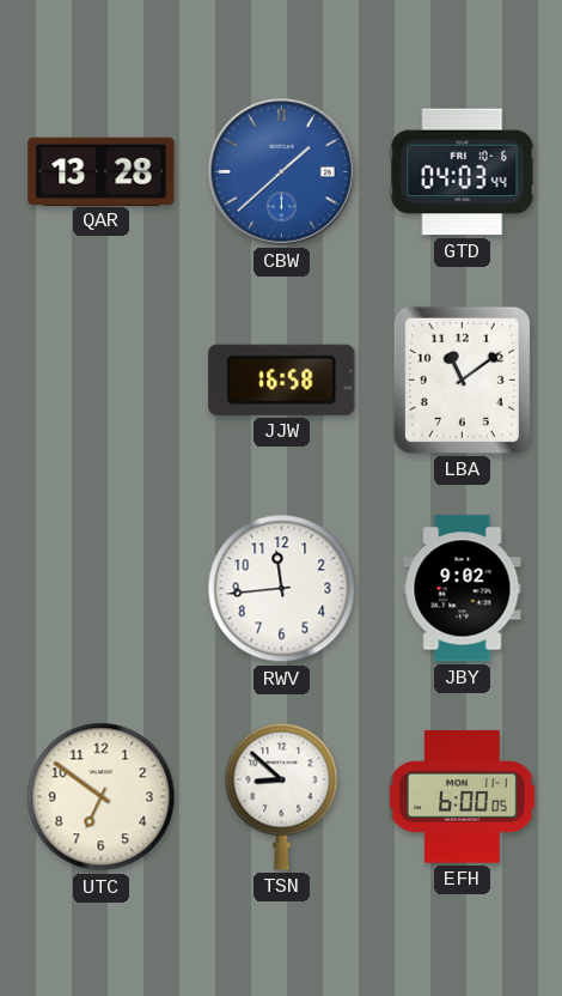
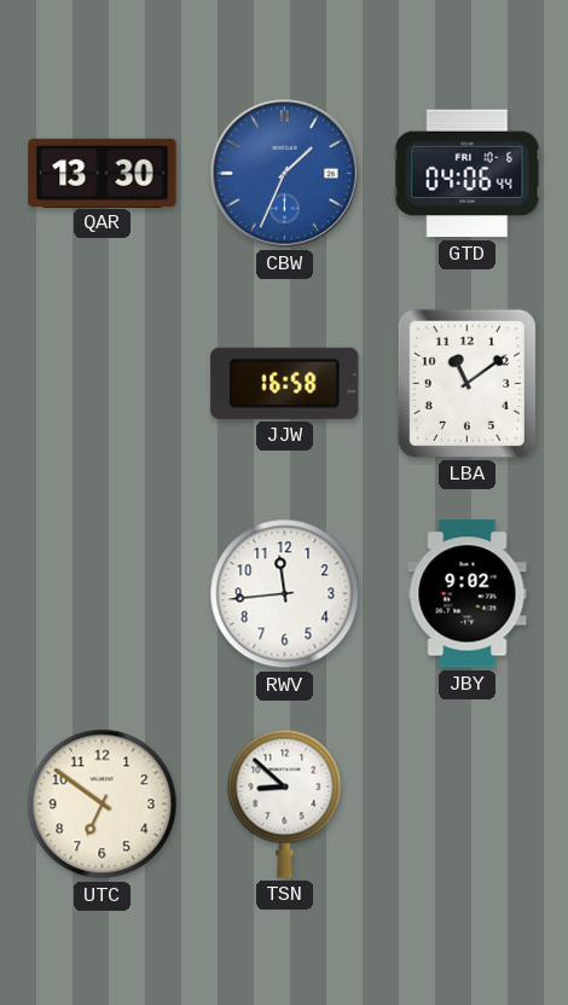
QAR: 13:28 -> 13:30
CBW: 1:38 -> 1:34
GTD: 04:03 -> 04:06
EFH: 6:00 -> none
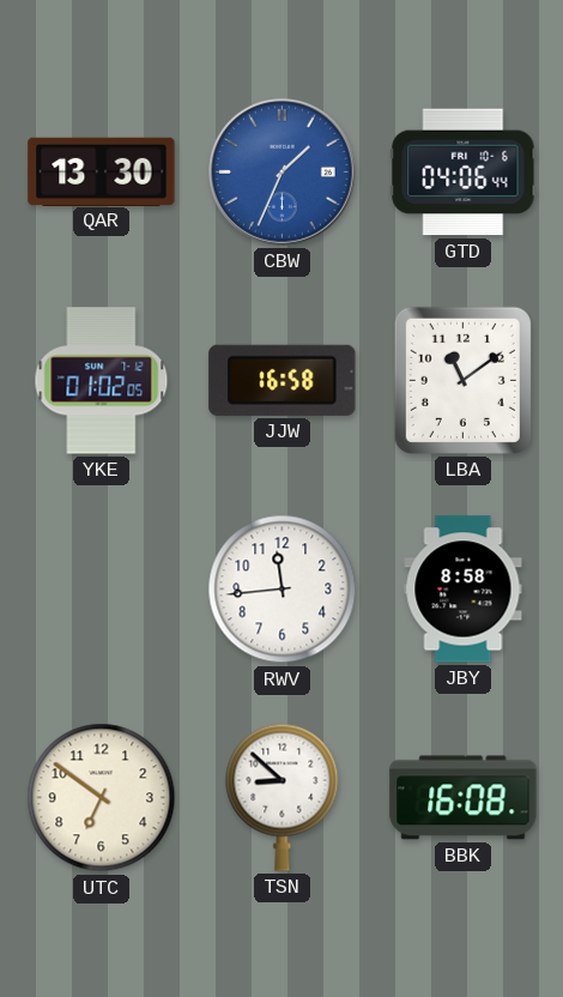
YKE: none -> 01:02
JBY: 9:02 -> 8:58
BBK: none -> 16:08
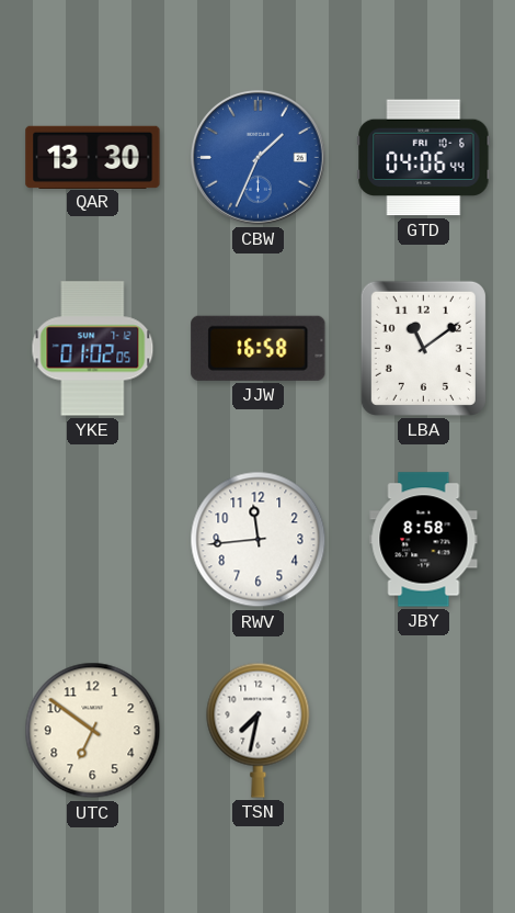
TSN: 8:52 -> 7:32
BBK: 16:08 -> none
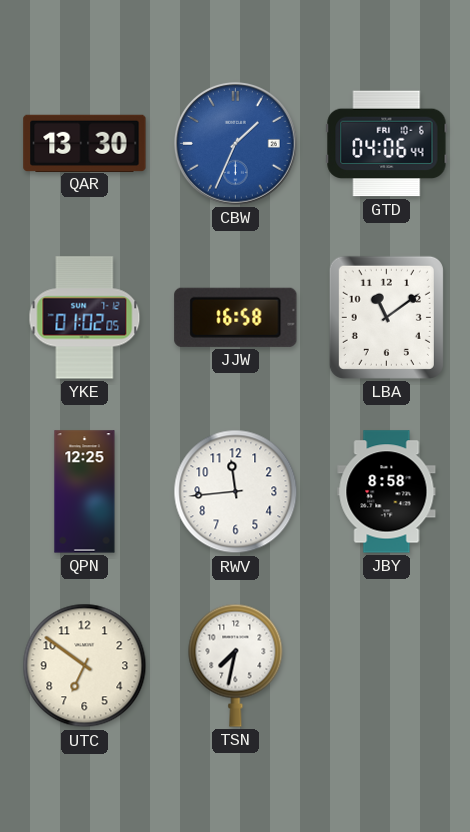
QPN: none -> 12:25
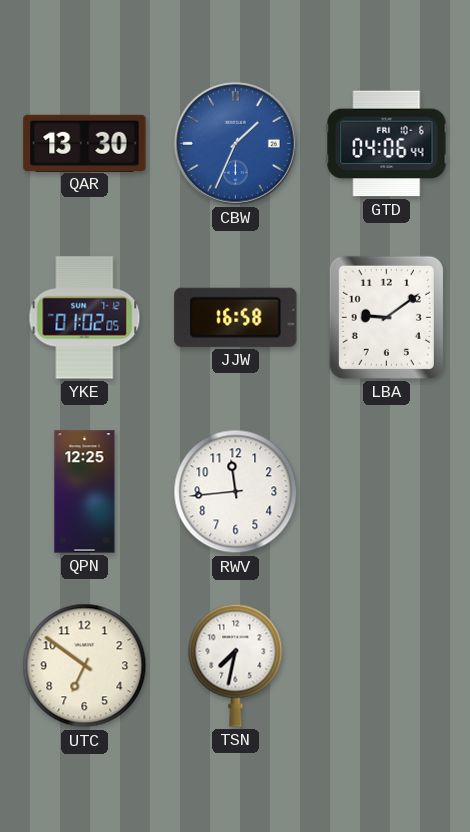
LBA: 11:09 -> 9:09
JBY: 8:58 -> none
